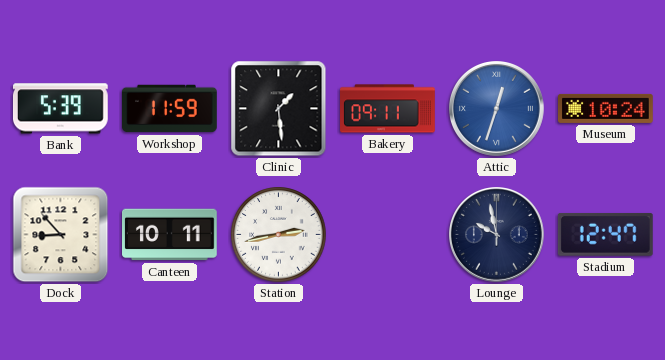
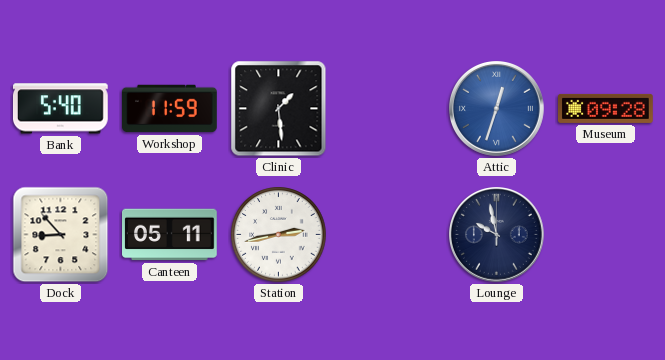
Bank: 5:39 -> 5:40
Bakery: 09:11 -> none
Museum: 10:24 -> 09:28
Canteen: 10:11 -> 05:11
Stadium: 12:47 -> none
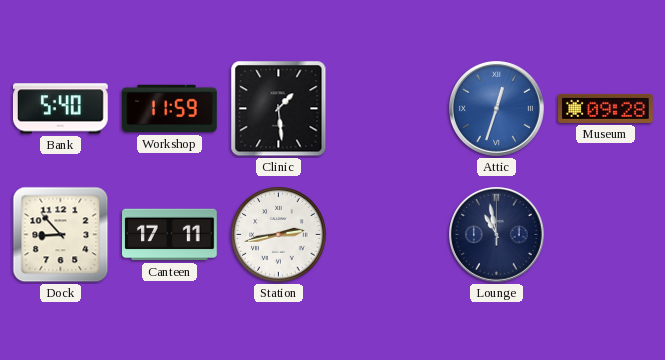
Canteen: 05:11 -> 17:11
Lounge: 9:58 -> 10:58
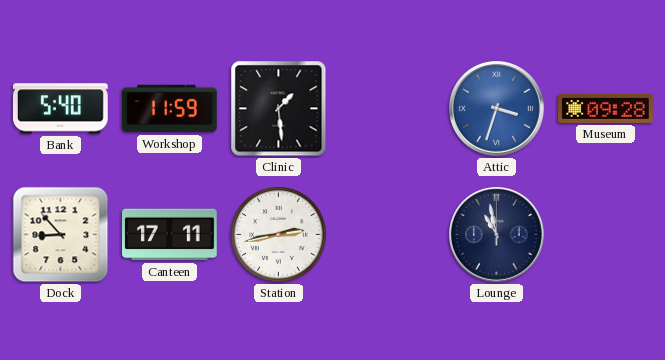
Attic: 12:33 -> 3:33
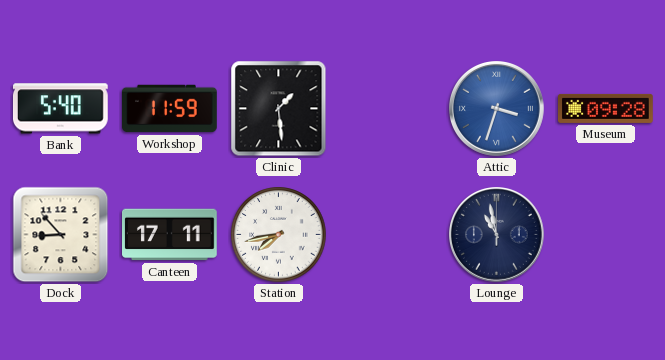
Station: 2:43 -> 7:43
